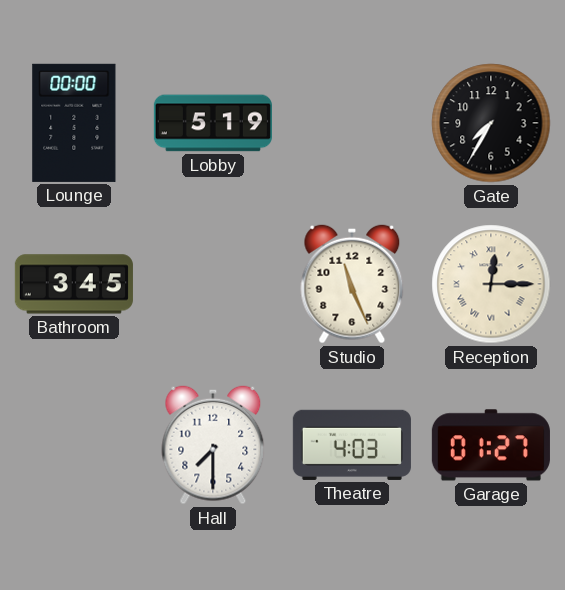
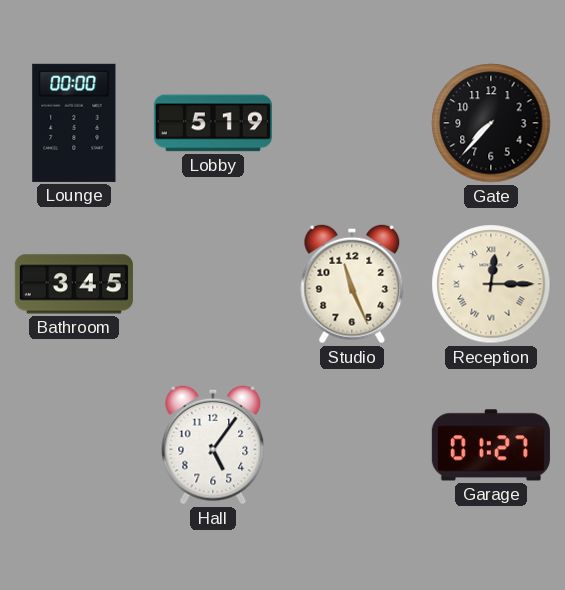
Gate: 7:35 -> 7:37
Hall: 7:30 -> 5:06
Theatre: 4:03 -> none
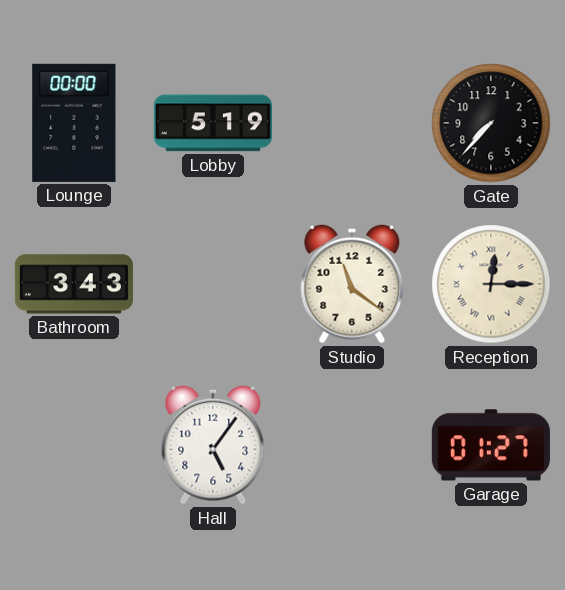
Bathroom: 3:45 -> 3:43
Studio: 11:26 -> 11:21
